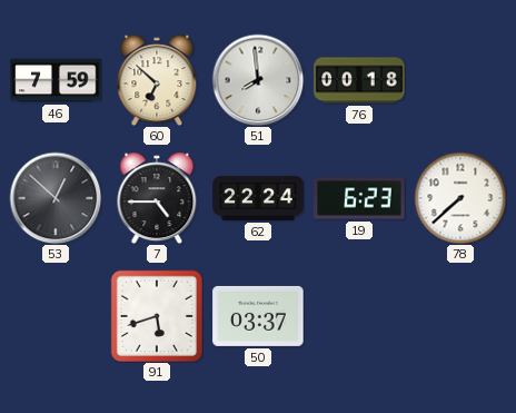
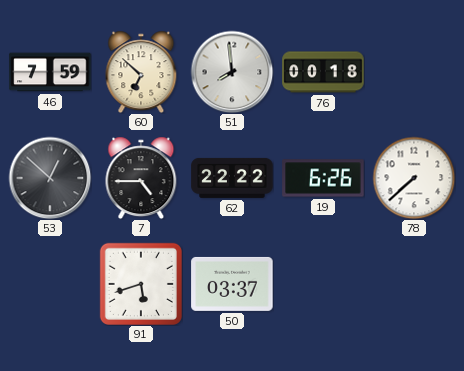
62: 22:24 -> 22:22
19: 6:23 -> 6:26
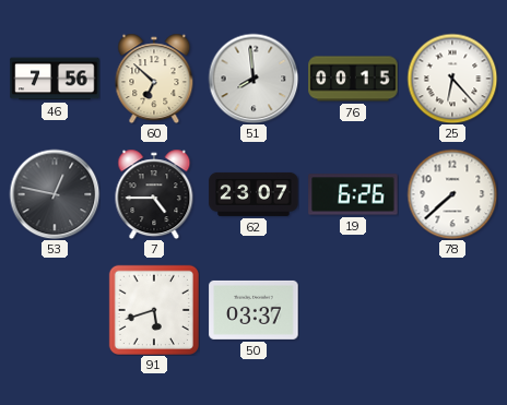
46: 7:59 -> 7:56
76: 00:18 -> 00:15
25: none -> 6:23
53: 12:52 -> 12:47
62: 22:22 -> 23:07
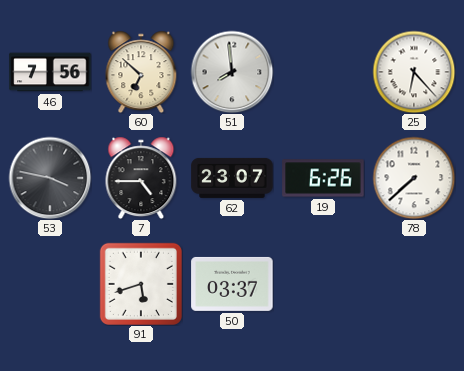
76: 00:15 -> none
53: 12:47 -> 3:47
